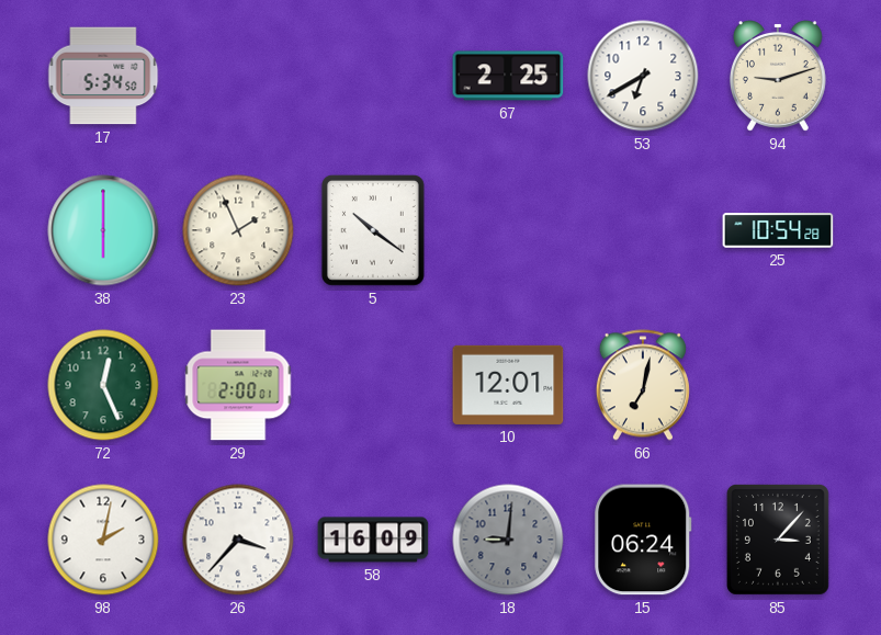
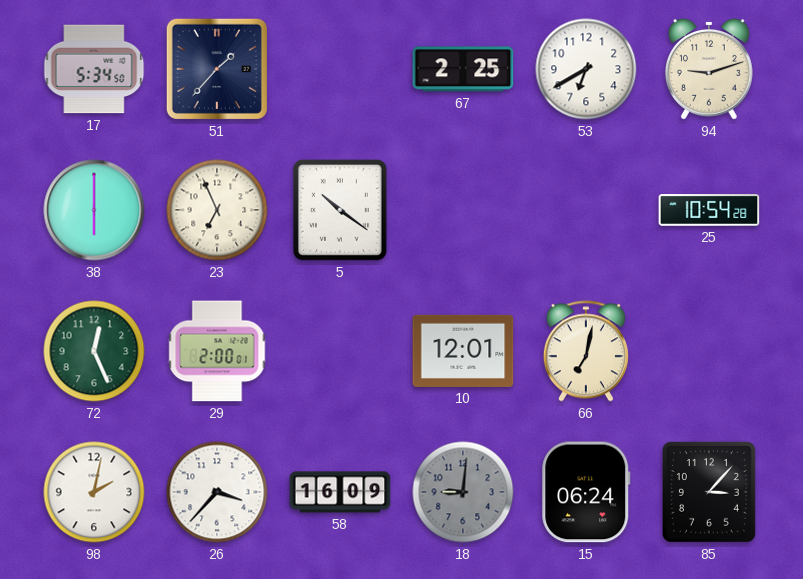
51: none -> 1:37
23: 1:56 -> 6:56
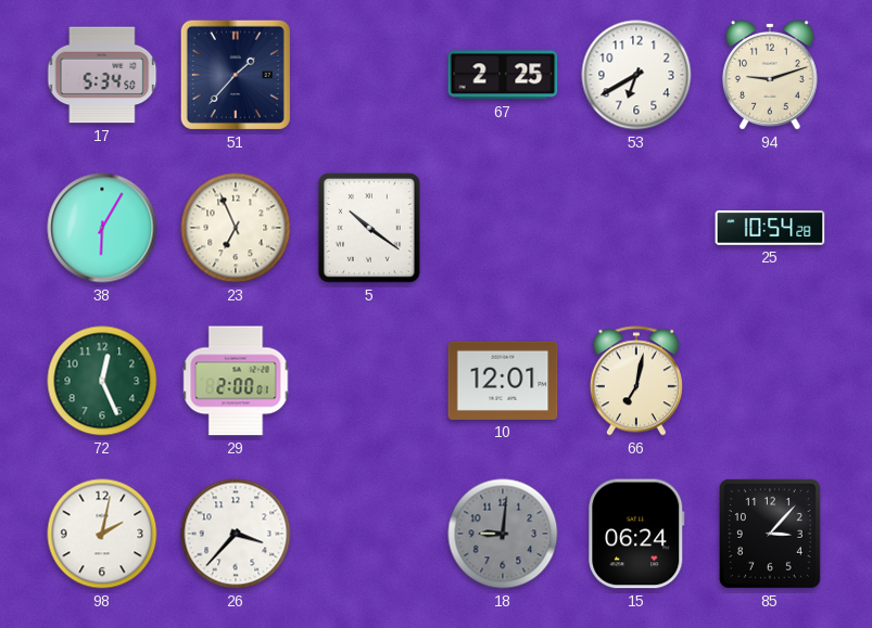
38: 6:00 -> 6:05
58: 16:09 -> none
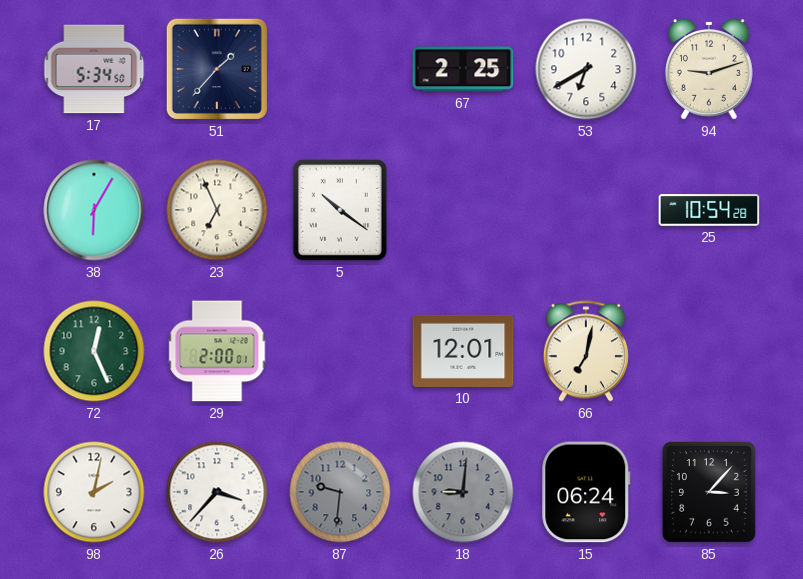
87: none -> 9:31
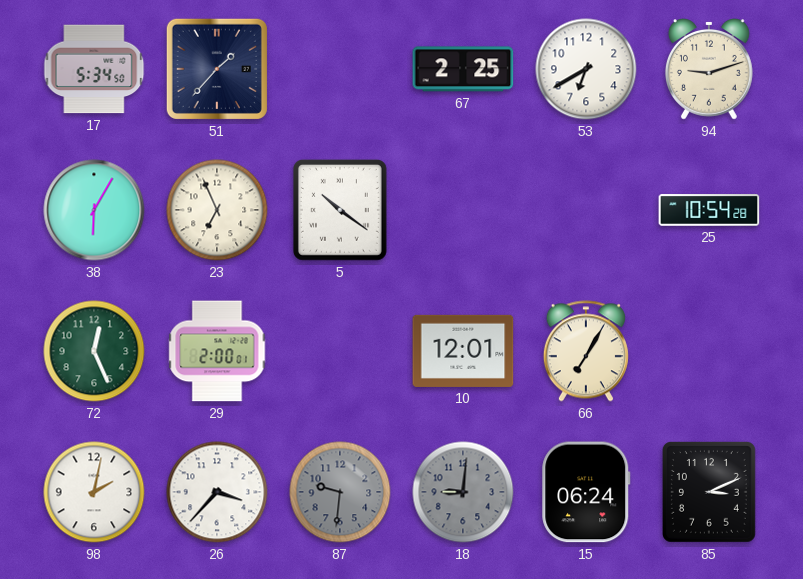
66: 7:02 -> 7:05
85: 3:07 -> 3:11
